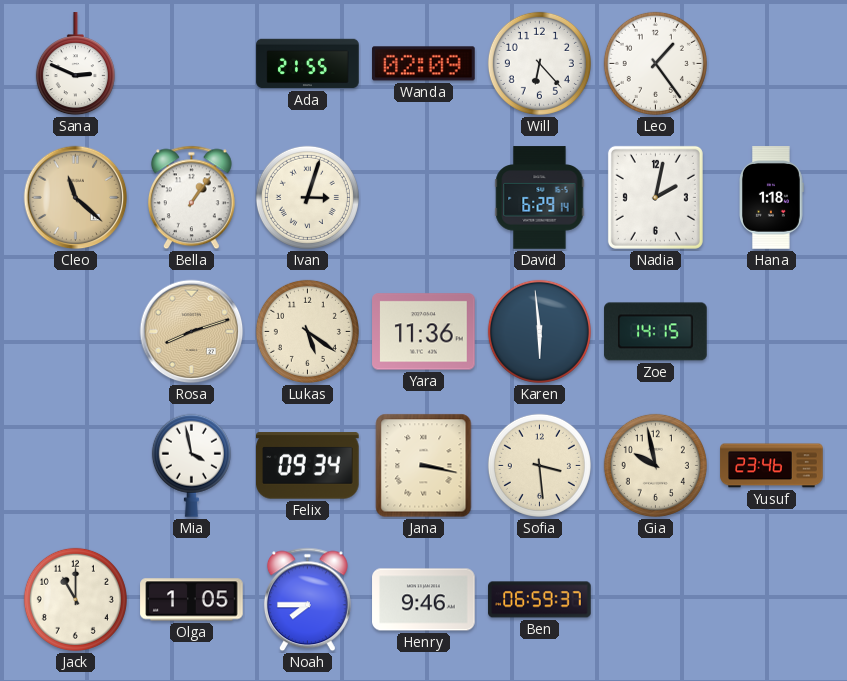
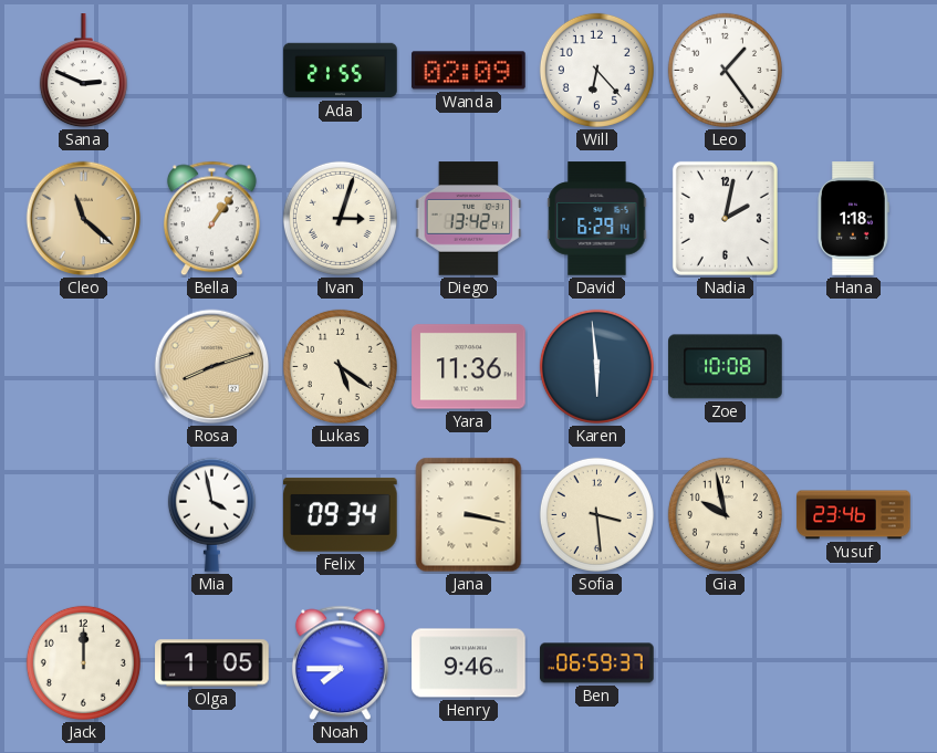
Diego: none -> 13:42
Zoe: 14:15 -> 10:08
Jack: 11:00 -> 12:00
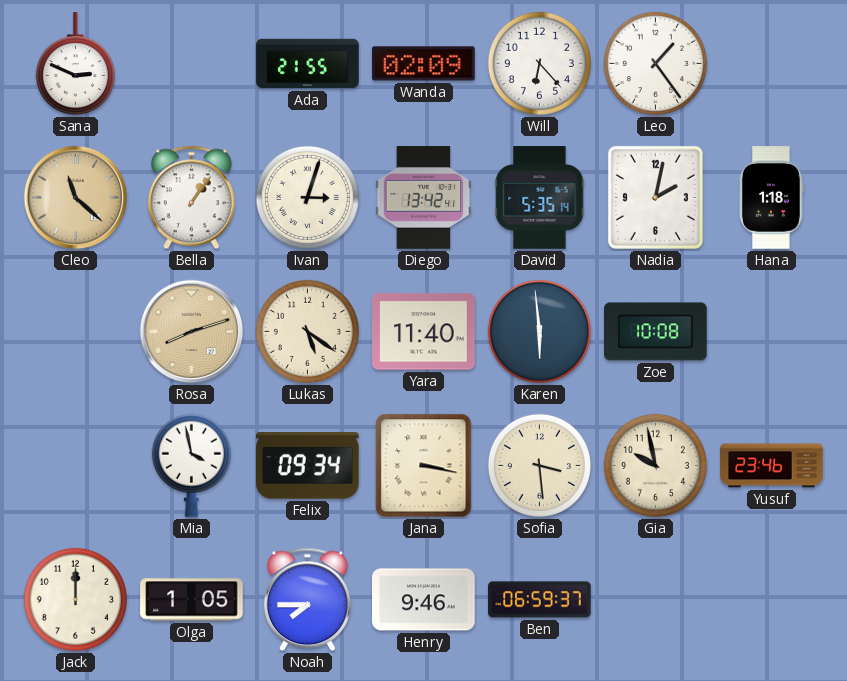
David: 6:29 -> 5:35
Yara: 11:36 -> 11:40
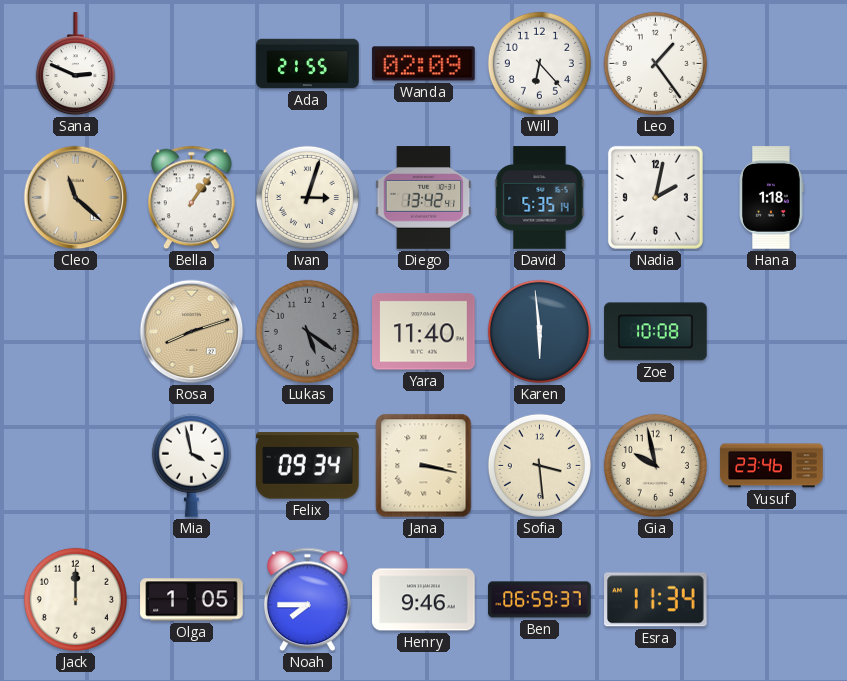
Lukas dial: cream -> grey
Esra: none -> 11:34
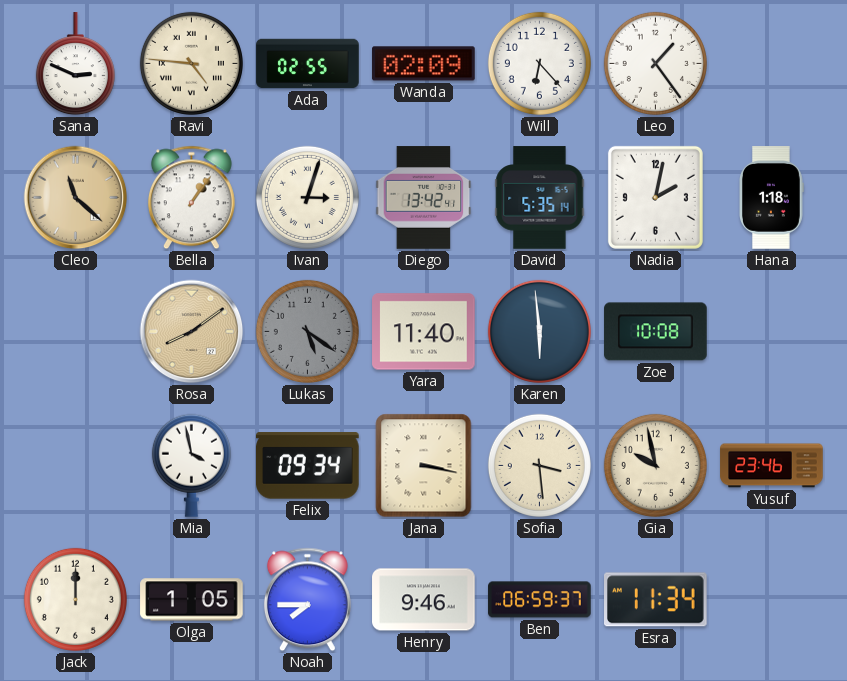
Ravi: none -> 4:46
Ada: 21:55 -> 02:55
Rosa: 8:12 -> 8:09
